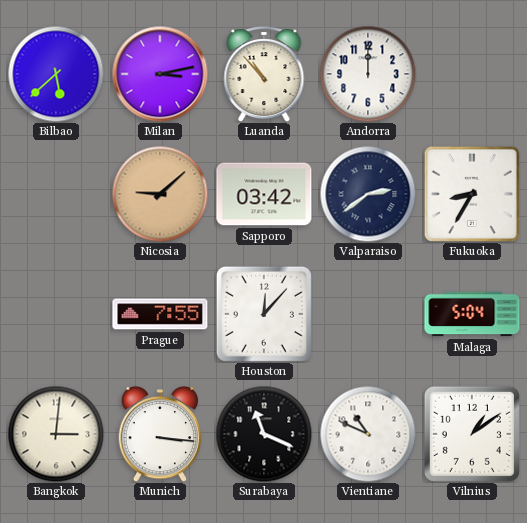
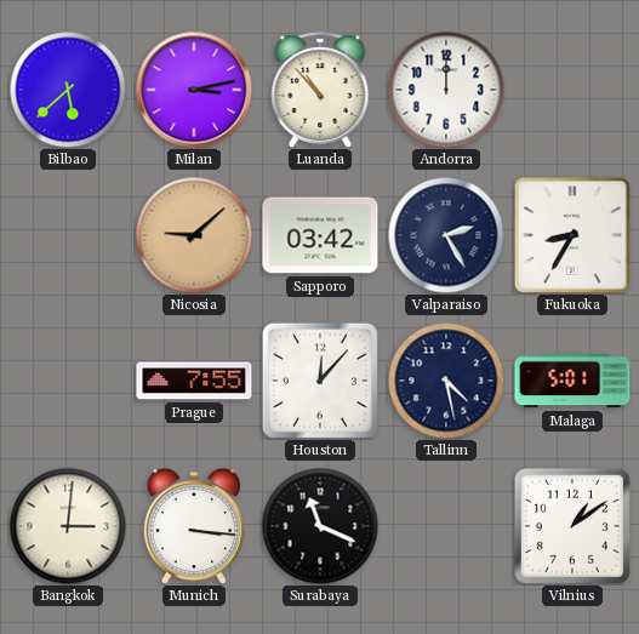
Valparaiso: 2:39 -> 2:25
Tallinn: none -> 4:28
Malaga: 5:04 -> 5:01
Vientiane: 10:49 -> none
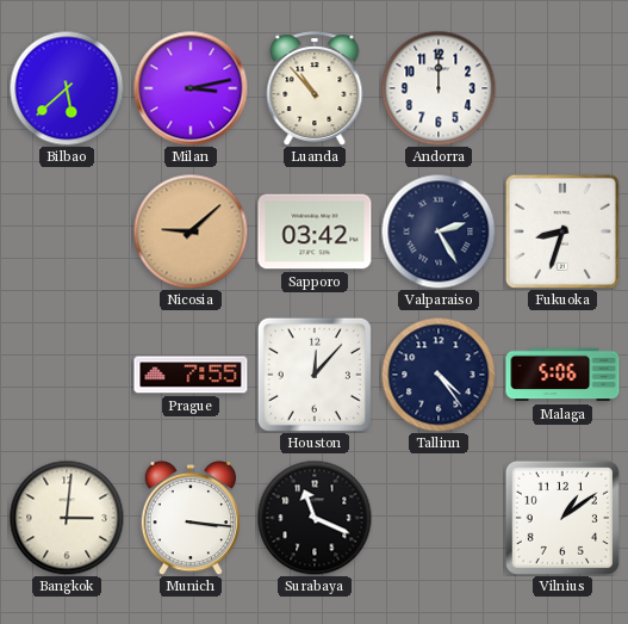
Fukuoka: 8:35 -> 8:33
Tallinn: 4:28 -> 4:24
Malaga: 5:01 -> 5:06
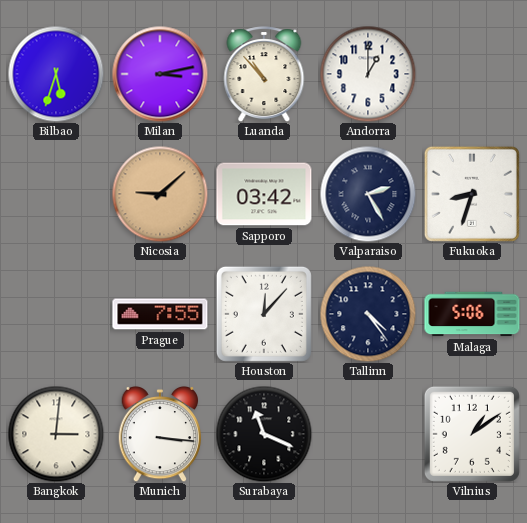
Bilbao: 5:38 -> 5:33
Andorra: 12:00 -> 1:00
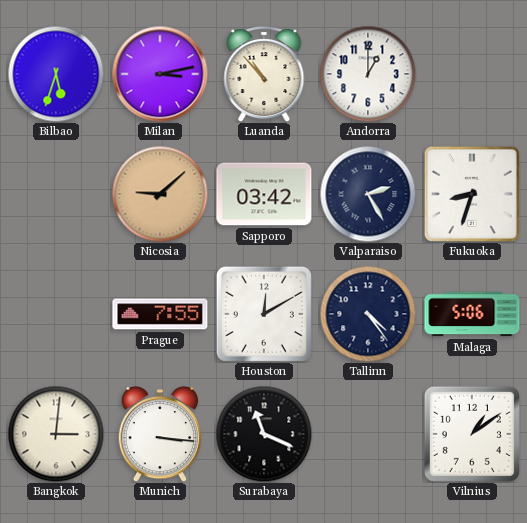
Houston: 12:07 -> 12:10
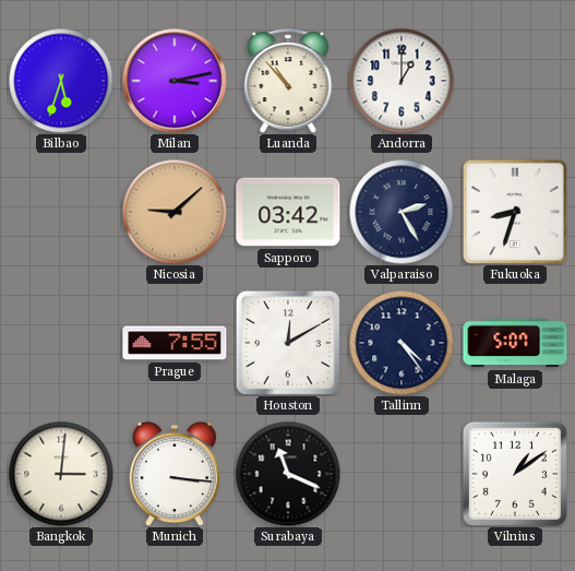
Malaga: 5:06 -> 5:07
